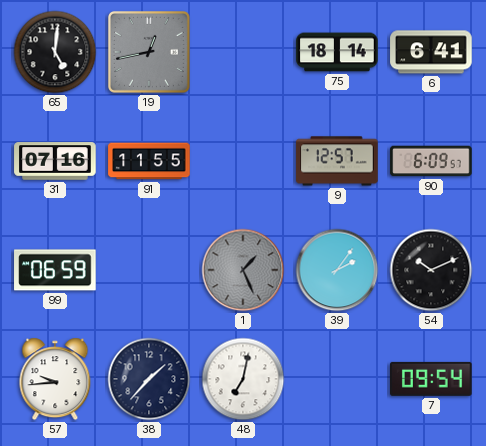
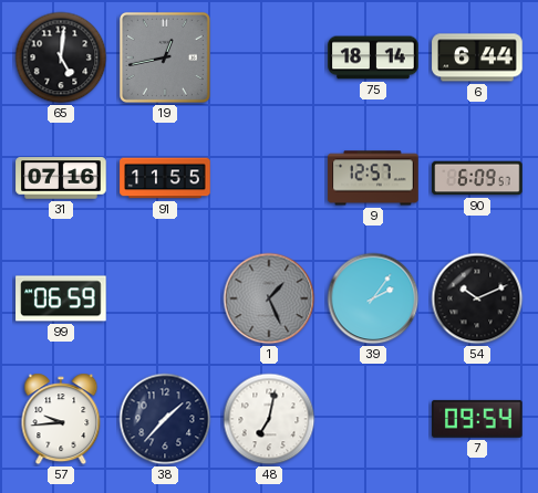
6: 6:41 -> 6:44
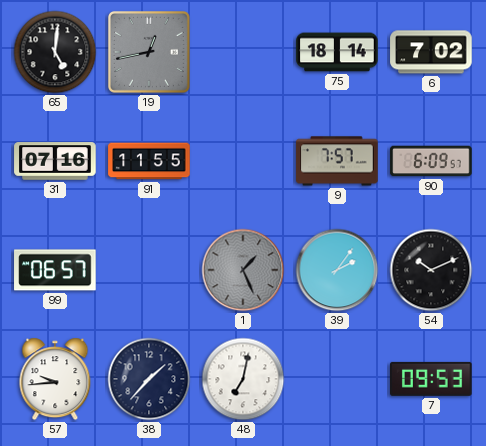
6: 6:44 -> 7:02
9: 12:57 -> 7:57
99: 06:59 -> 06:57
7: 09:54 -> 09:53
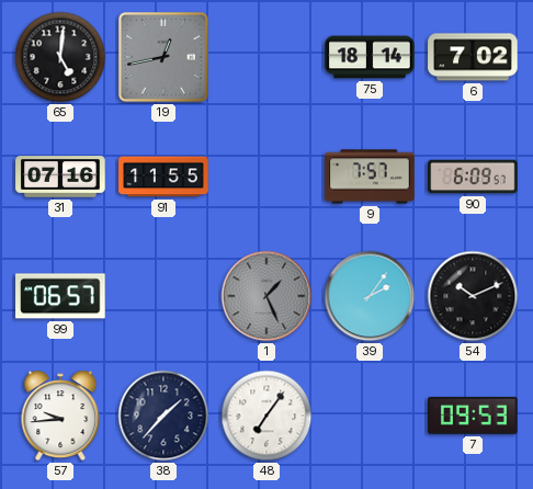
48: 7:02 -> 7:06
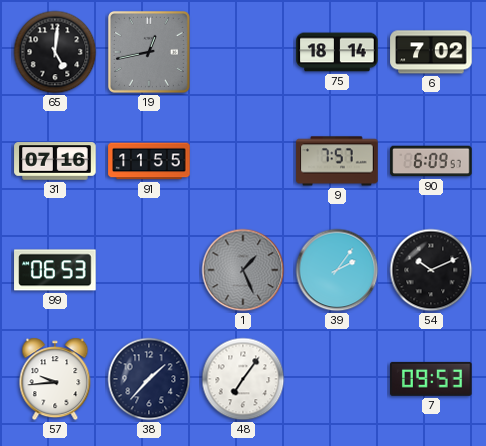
99: 06:57 -> 06:53
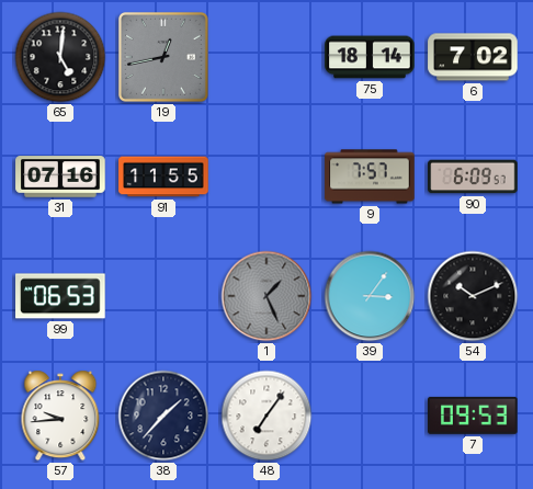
39: 2:06 -> 3:06
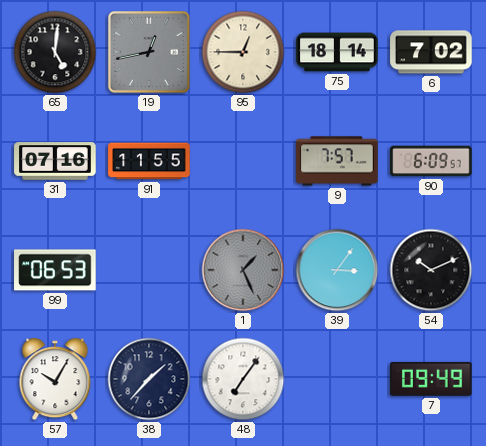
95: none -> 12:45
57: 9:44 -> 10:05
7: 09:53 -> 09:49
